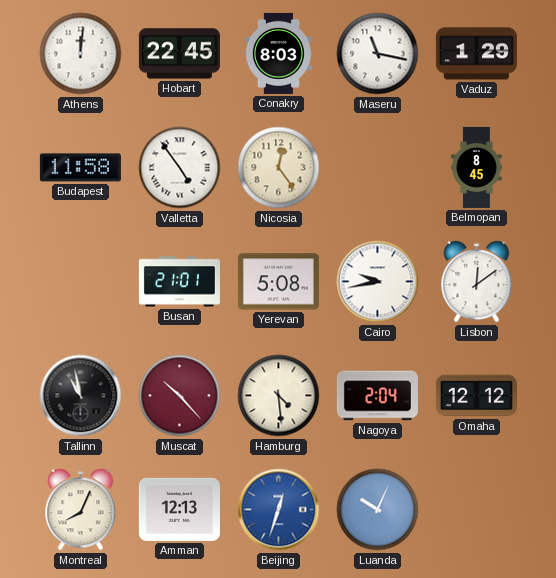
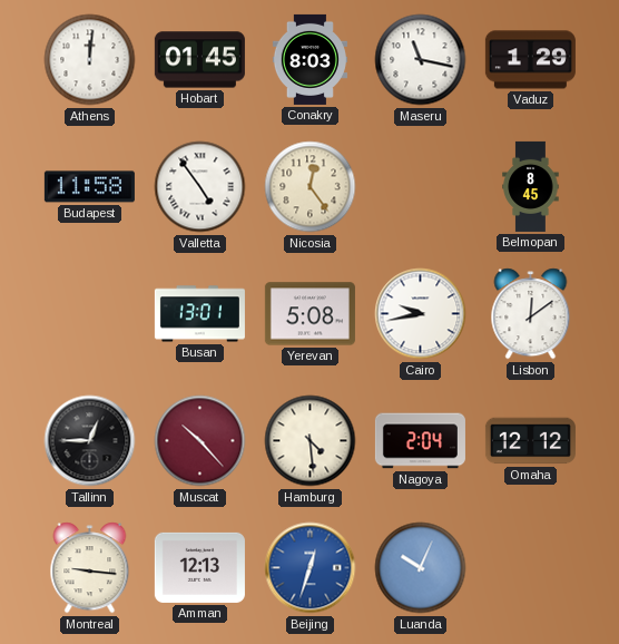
Hobart: 22:45 -> 01:45
Busan: 21:01 -> 13:01
Tallinn: 10:58 -> 12:45
Montreal: 8:04 -> 9:16
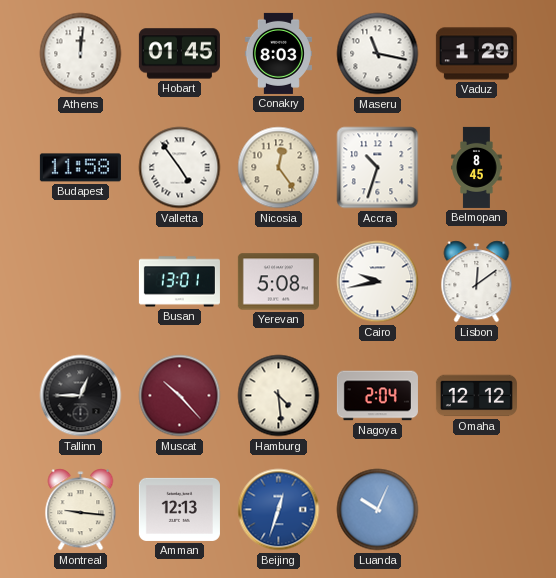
Accra: none -> 10:33
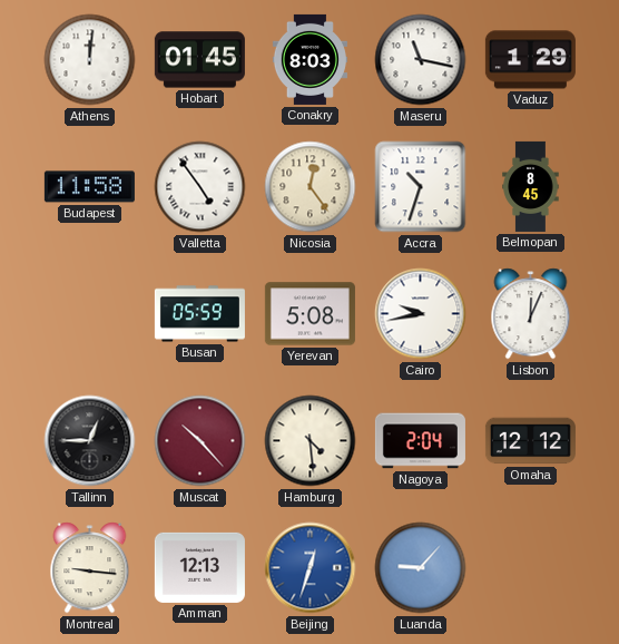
Busan: 13:01 -> 05:59
Lisbon: 12:09 -> 12:04
Luanda: 10:04 -> 9:07
